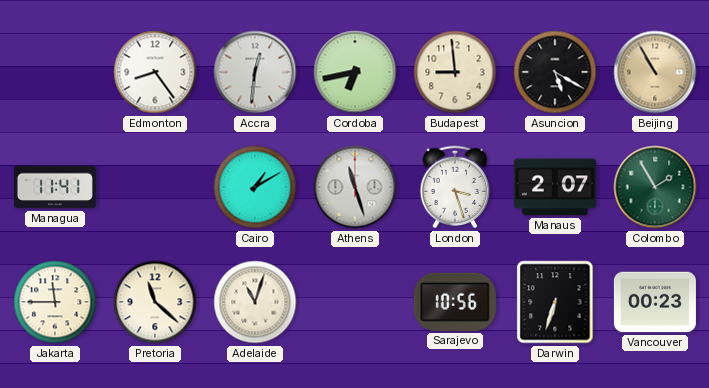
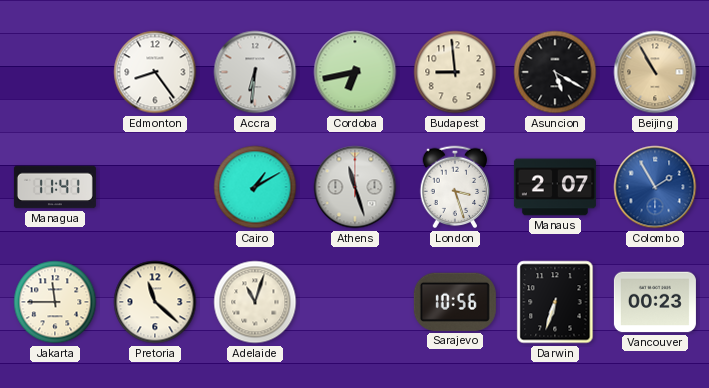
Accra: 12:31 -> 6:31
Colombo dial: green -> blue
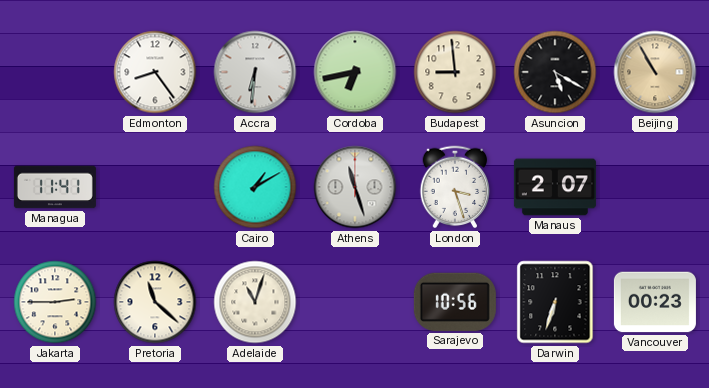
Colombo: 1:55 -> none
Jakarta: 11:45 -> 2:45
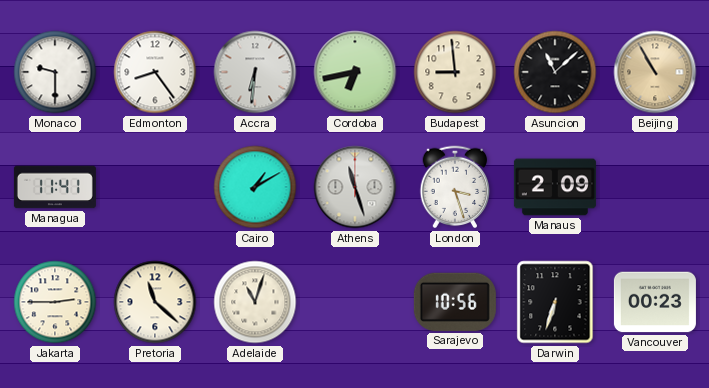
Monaco: none -> 9:30
Asuncion: 5:20 -> 11:08
Manaus: 2:07 -> 2:09
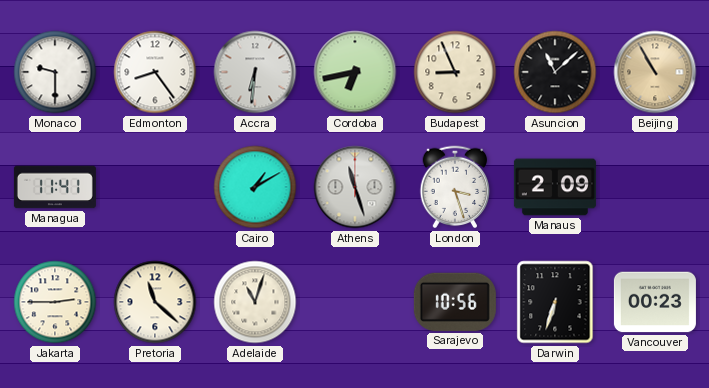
Budapest: 8:59 -> 8:56
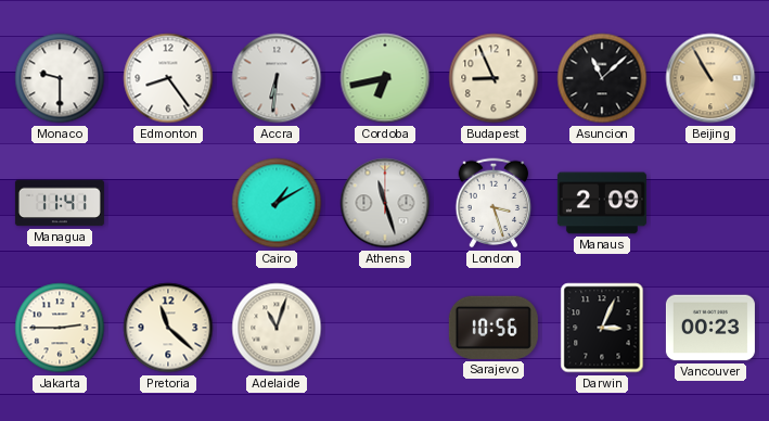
Darwin: 6:33 -> 3:04
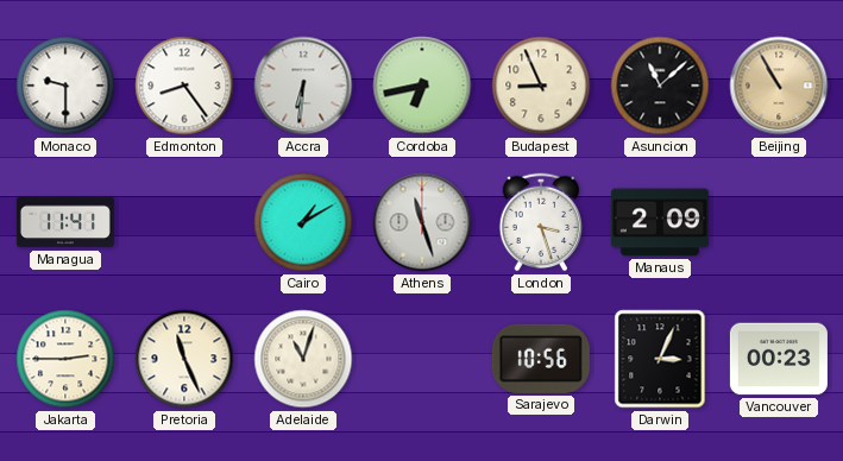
Pretoria: 11:22 -> 11:26
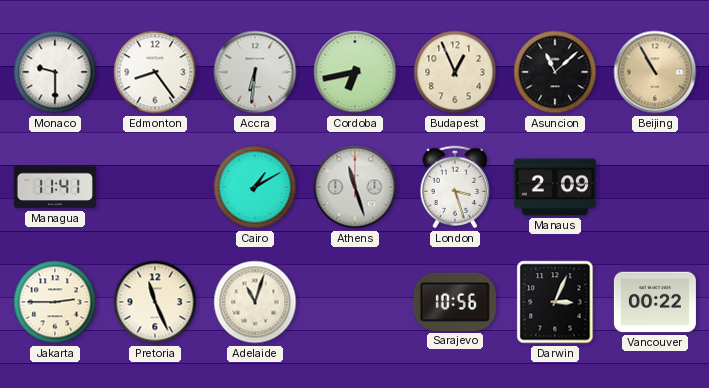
Budapest: 8:56 -> 12:56
Vancouver: 00:23 -> 00:22
